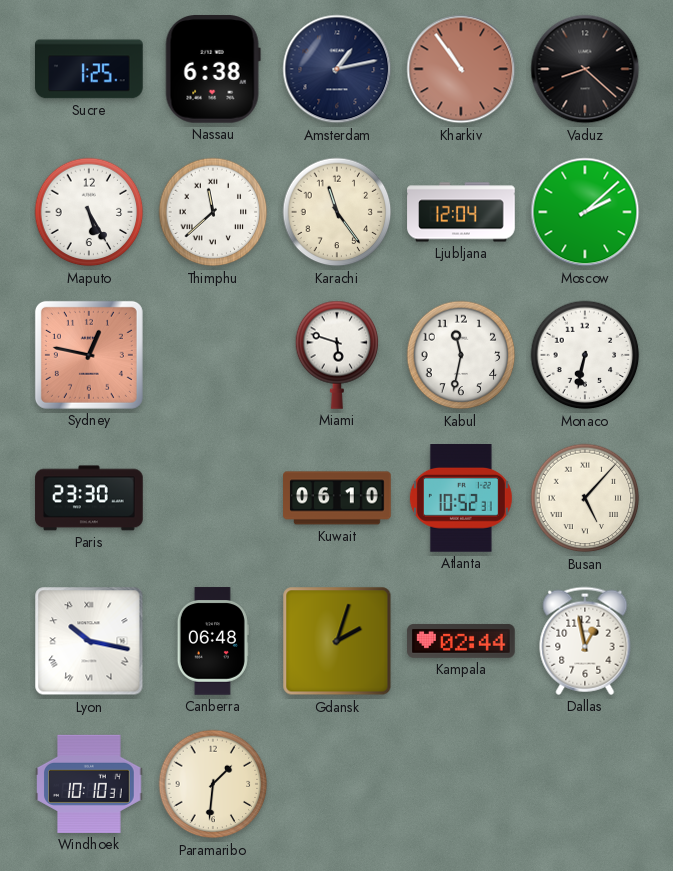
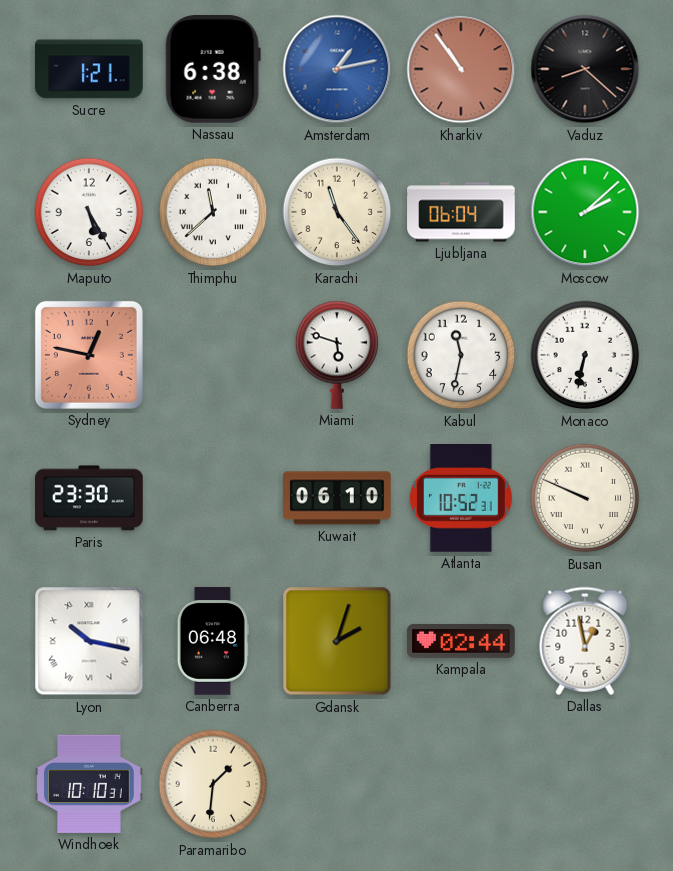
Sucre: 1:25 -> 1:21
Amsterdam dial: navy -> blue
Ljubljana: 12:04 -> 06:04
Busan: 5:07 -> 9:49
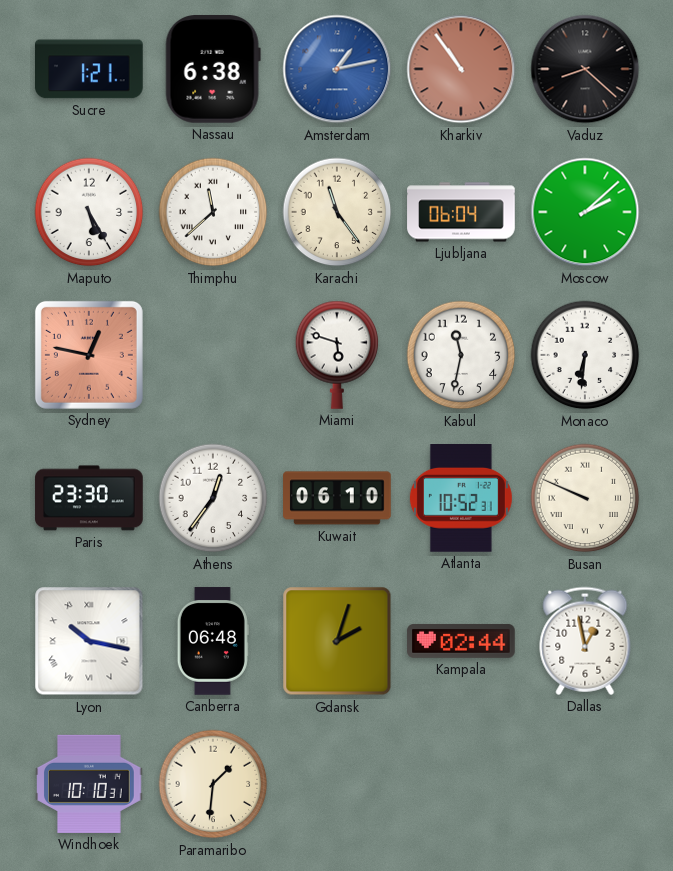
Monaco: 6:32 -> 6:31
Athens: none -> 12:36
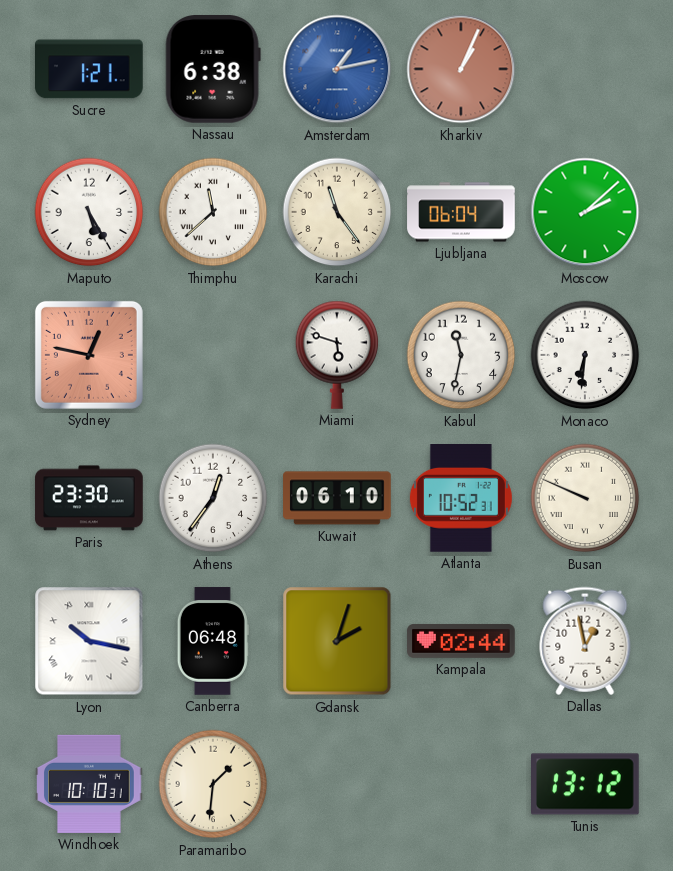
Kharkiv: 10:54 -> 1:04
Vaduz: 8:22 -> none
Tunis: none -> 13:12
